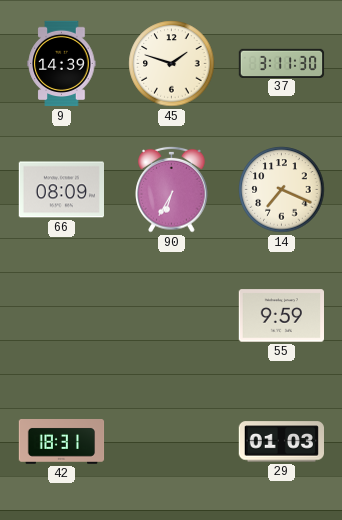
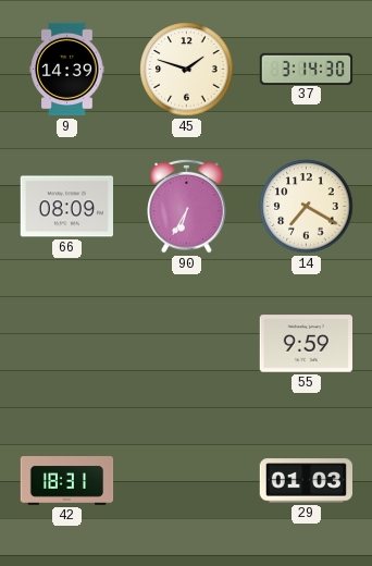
37: 3:11 -> 3:14
14: 7:19 -> 7:20
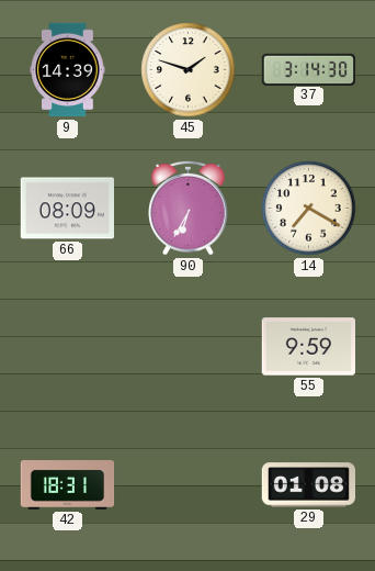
29: 01:03 -> 01:08
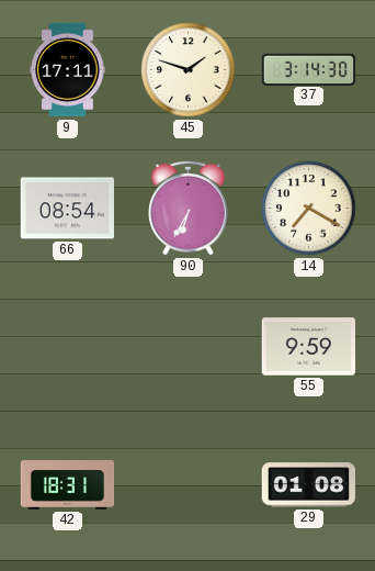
9: 14:39 -> 17:11
66: 08:09 -> 08:54
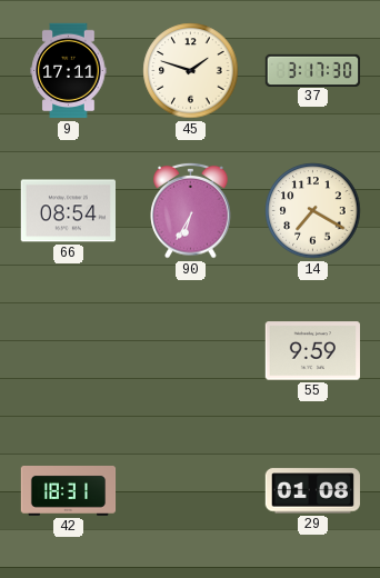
37: 3:14 -> 3:17
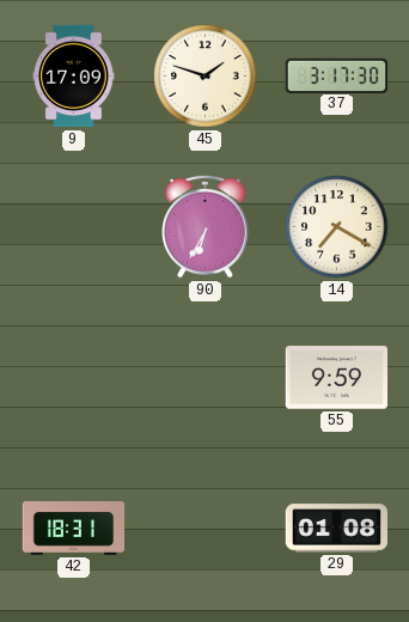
9: 17:11 -> 17:09
66: 08:54 -> none
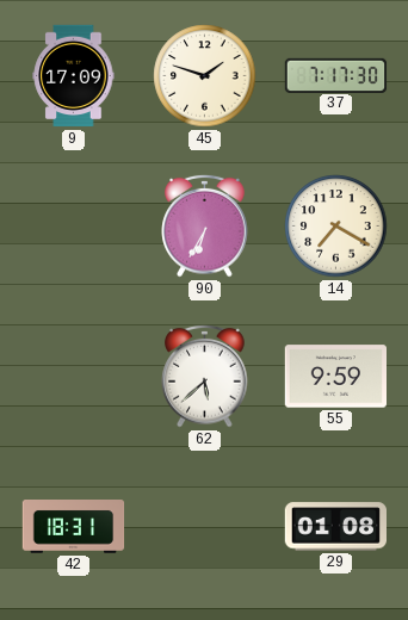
37: 3:17 -> 7:17
62: none -> 5:38
